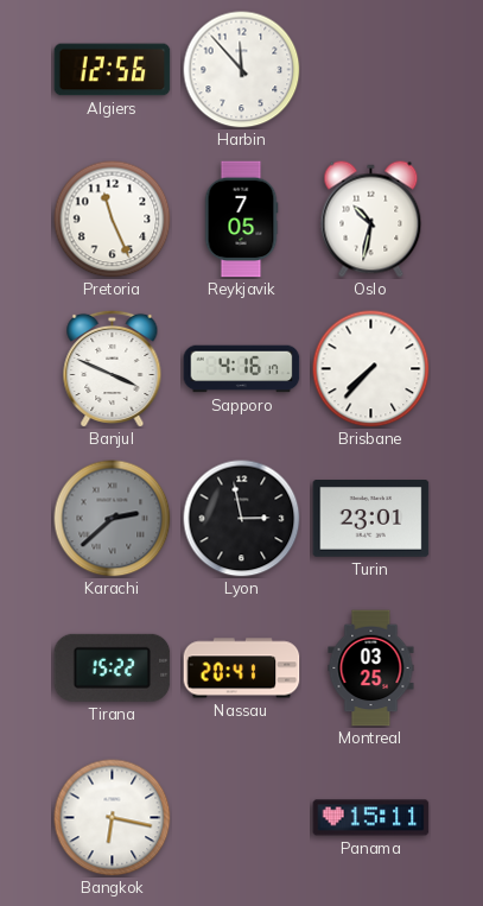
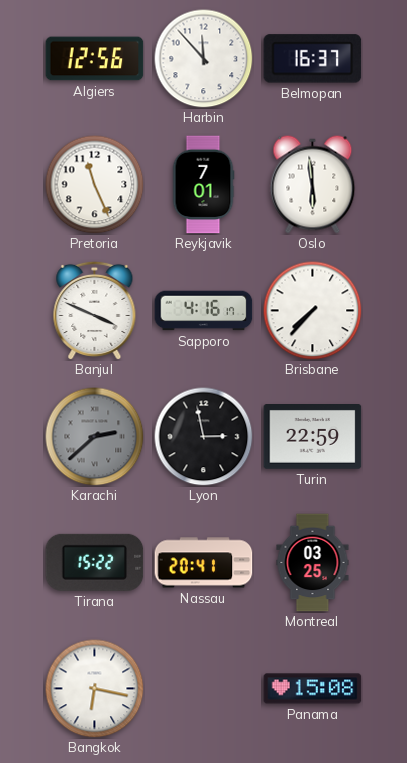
Belmopan: none -> 16:37
Reykjavik: 7:05 -> 7:01
Oslo: 10:32 -> 5:59
Turin: 23:01 -> 22:59
Panama: 15:11 -> 15:08
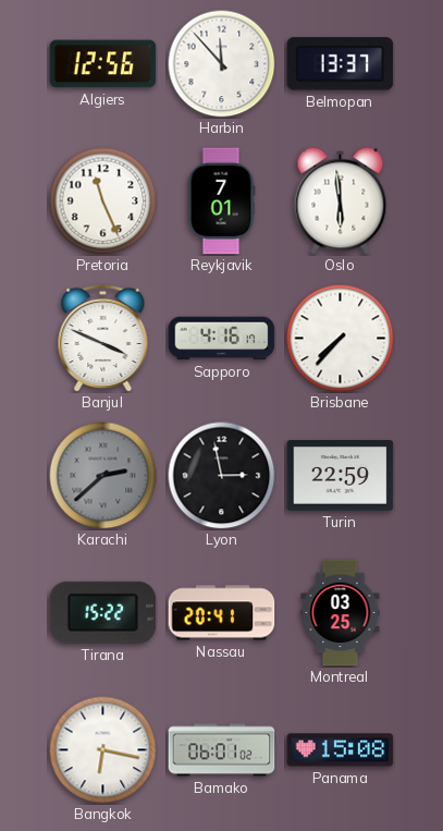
Belmopan: 16:37 -> 13:37
Bamako: none -> 06:01
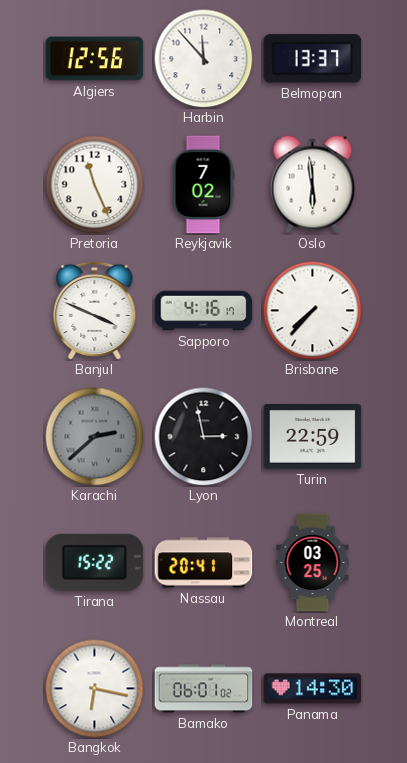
Reykjavik: 7:01 -> 7:02
Panama: 15:08 -> 14:30
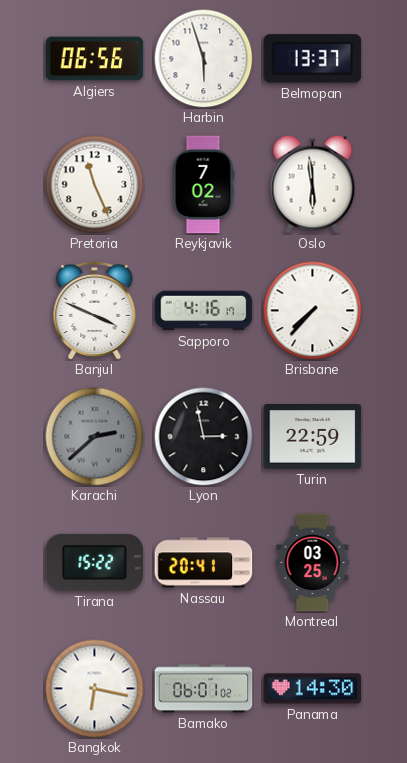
Algiers: 12:56 -> 06:56
Harbin: 11:53 -> 5:57
